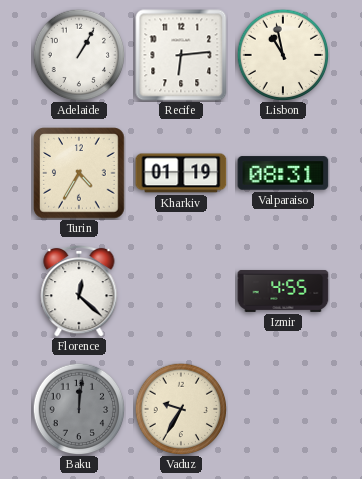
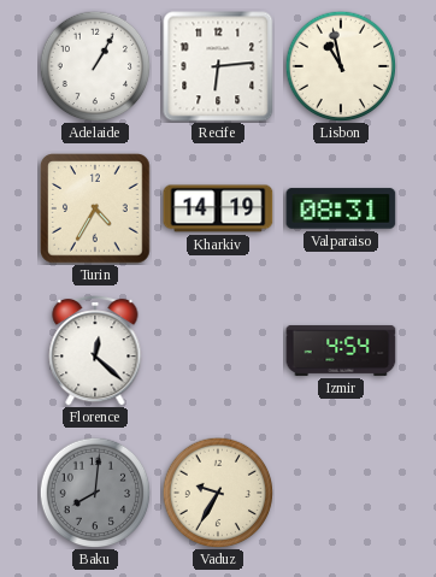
Kharkiv: 01:19 -> 14:19
Izmir: 4:55 -> 4:54
Baku: 12:01 -> 8:01
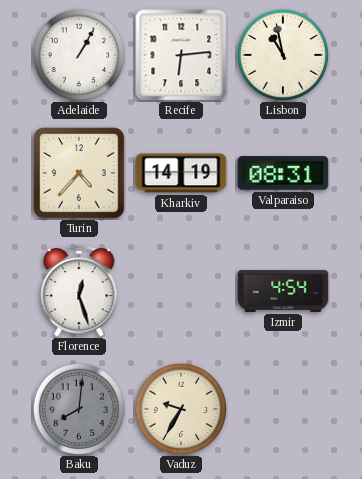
Turin: 4:35 -> 4:37
Florence: 12:22 -> 12:27
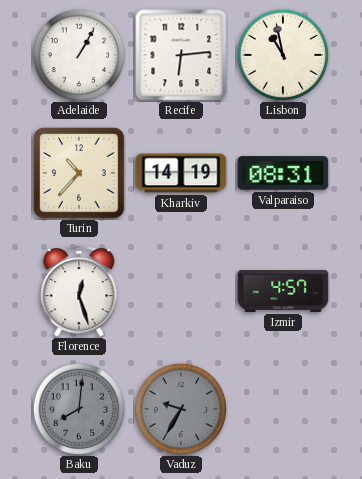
Turin: 4:37 -> 10:37
Izmir: 4:54 -> 4:57
Vaduz dial: cream -> grey
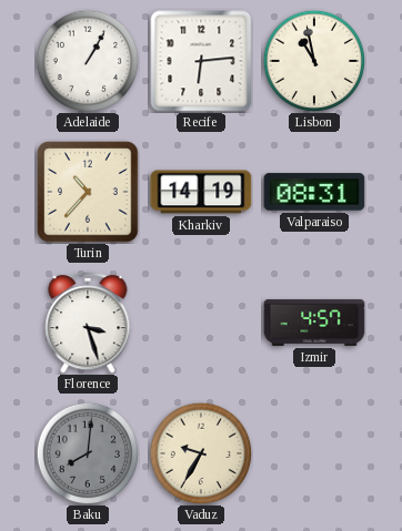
Florence: 12:27 -> 3:27
Vaduz dial: grey -> cream
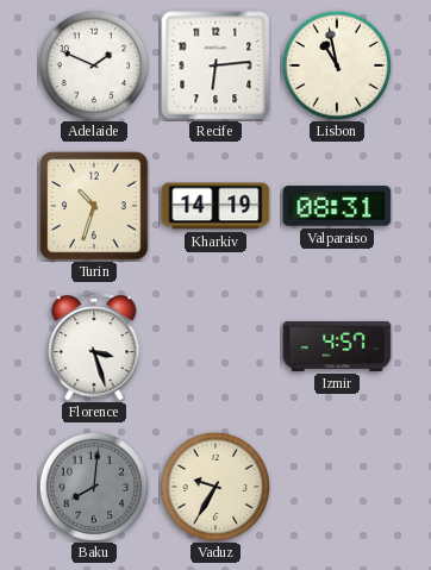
Adelaide: 1:05 -> 1:49
Turin: 10:37 -> 10:33
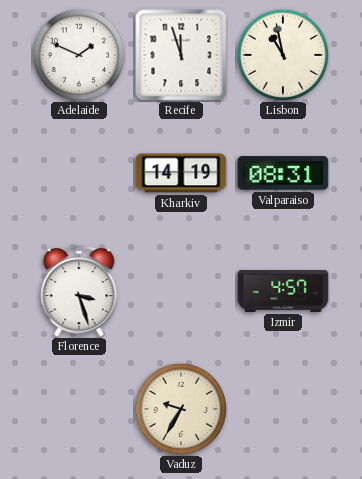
Recife: 6:14 -> 11:57
Turin: 10:33 -> none
Baku: 8:01 -> none
